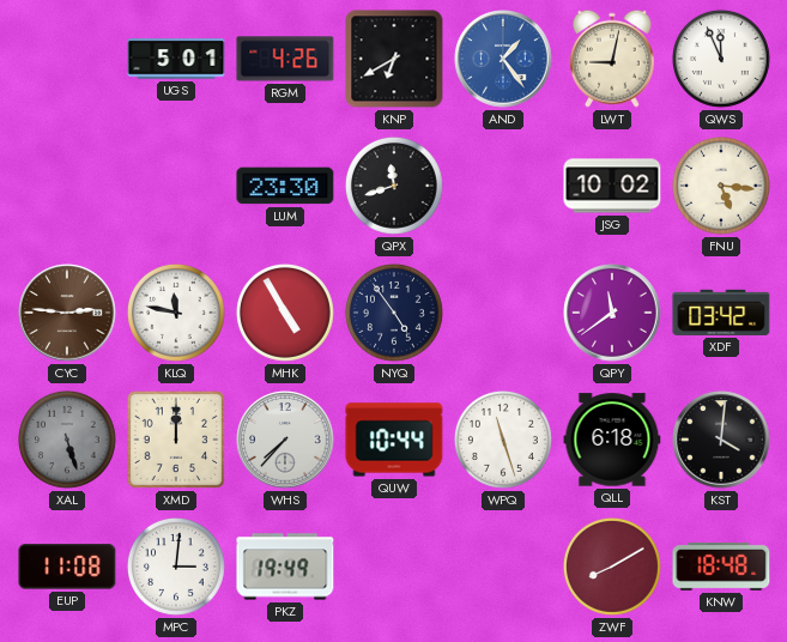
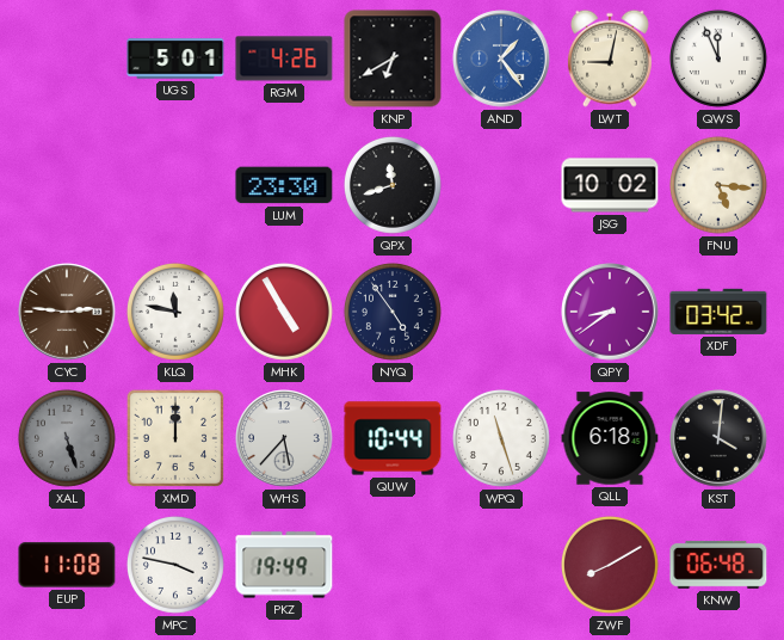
QPY: 11:39 -> 8:39
WHS: 7:37 -> 5:37
MPC: 3:01 -> 3:47
KNW: 18:48 -> 06:48
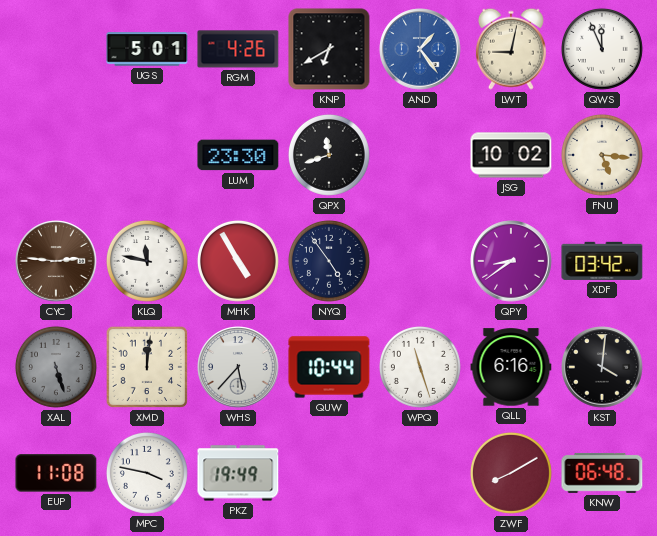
XMD: 12:00 -> 12:01
QLL: 6:18 -> 6:16
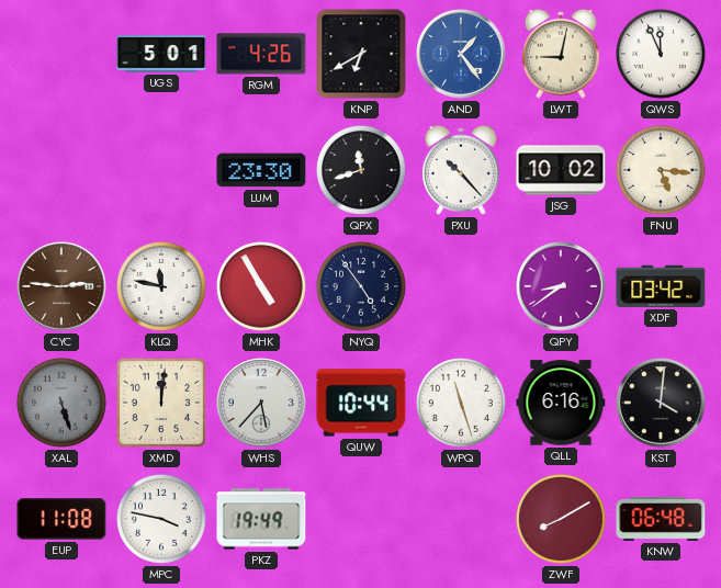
PXU: none -> 10:23
